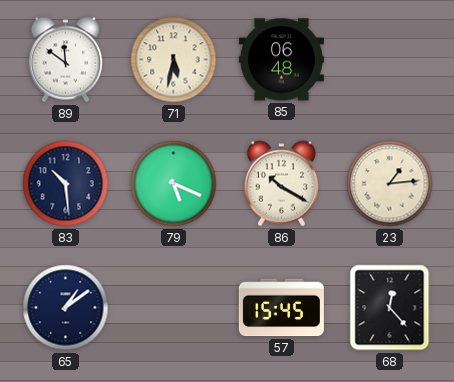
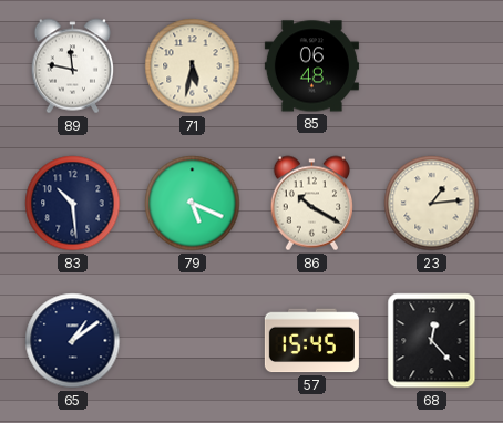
89: 11:51 -> 11:47
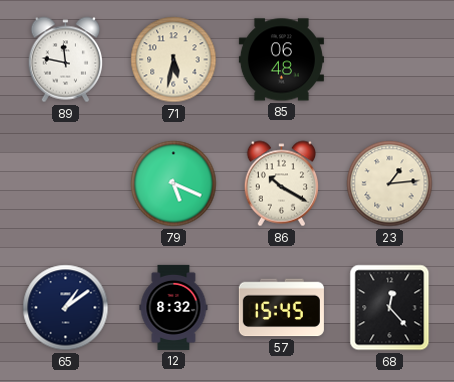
83: 10:29 -> none
12: none -> 8:32
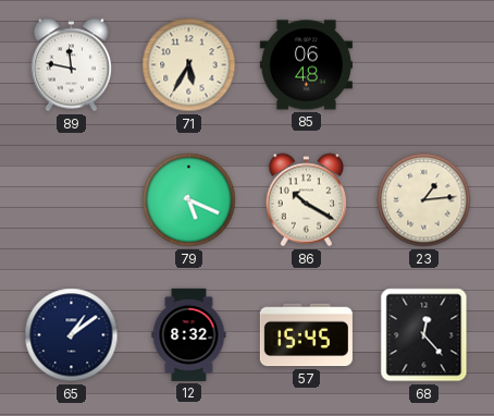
71: 5:32 -> 5:35
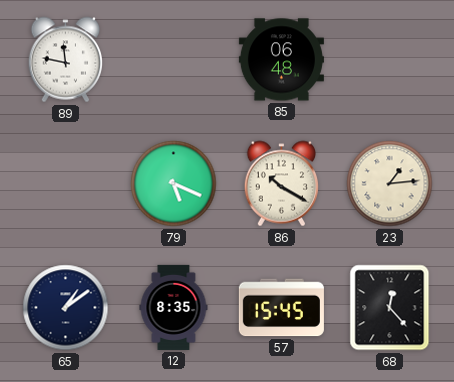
71: 5:35 -> none
12: 8:32 -> 8:35
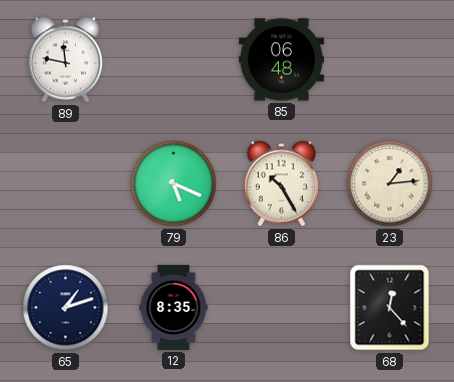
86: 10:20 -> 10:25
65: 1:09 -> 1:12
57: 15:45 -> none
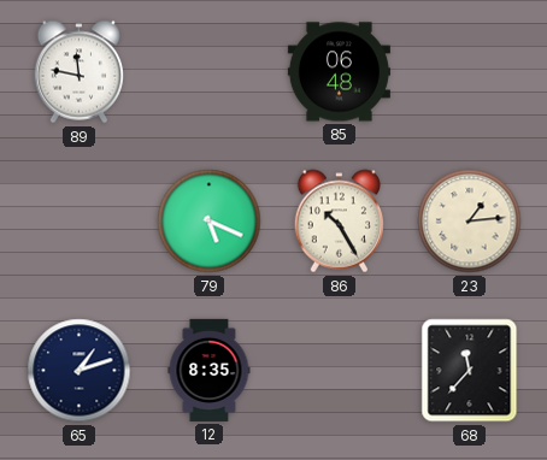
68: 12:23 -> 11:37
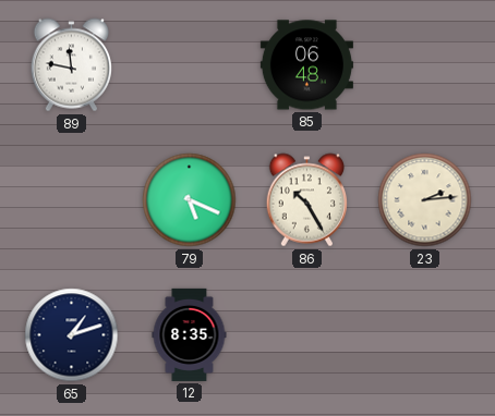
23: 1:14 -> 2:14
68: 11:37 -> none
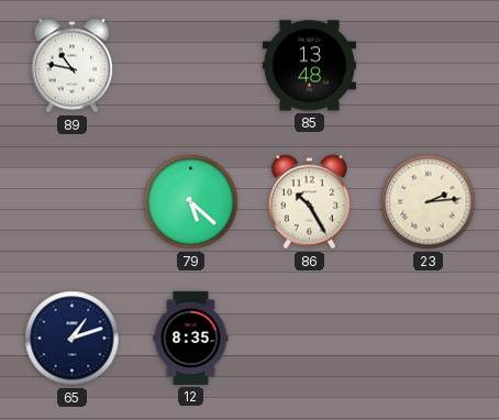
89: 11:47 -> 10:47
85: 06:48 -> 13:48
79: 5:19 -> 5:22
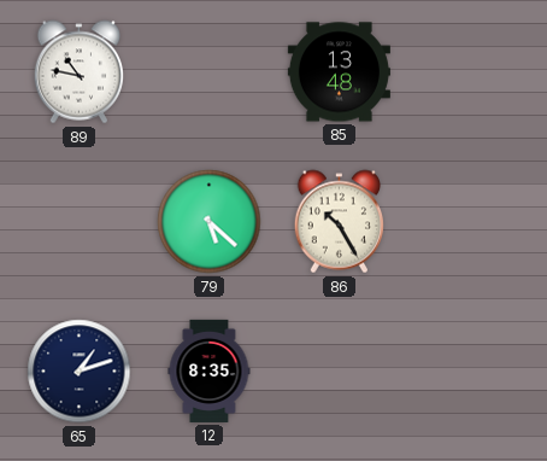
23: 2:14 -> none
